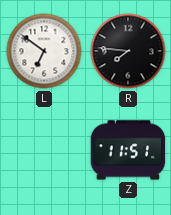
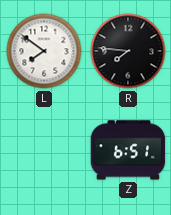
L: 6:51 -> 7:51
Z: 11:51 -> 6:51
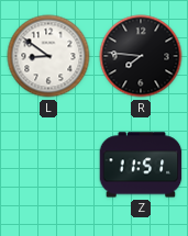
L: 7:51 -> 8:51
Z: 6:51 -> 11:51
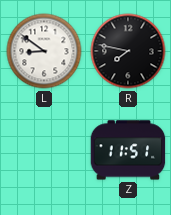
R: 7:46 -> 7:47
